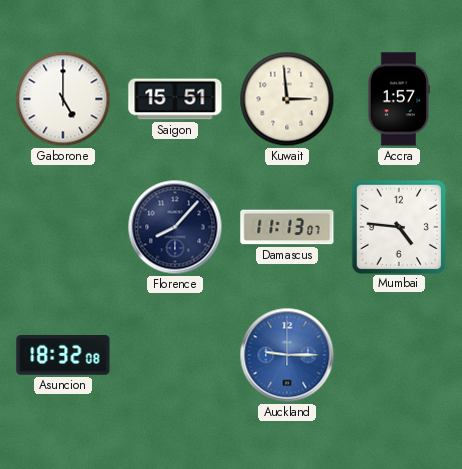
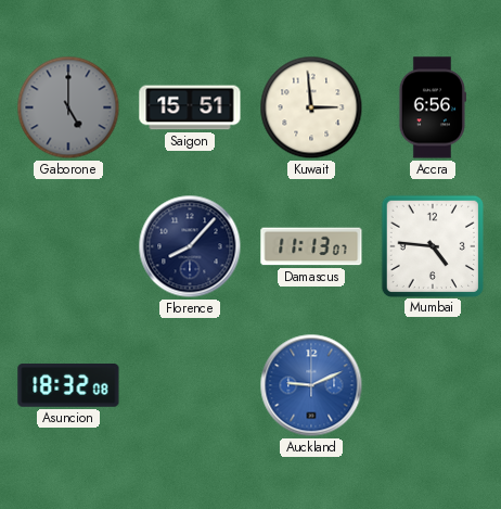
Gaborone dial: white -> grey
Accra: 1:57 -> 6:56
Auckland: 9:15 -> 9:11
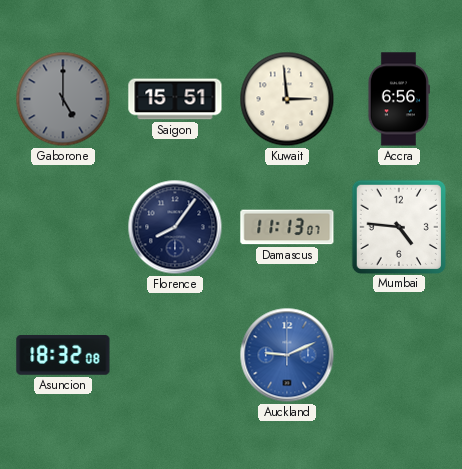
Florence: 8:07 -> 8:06
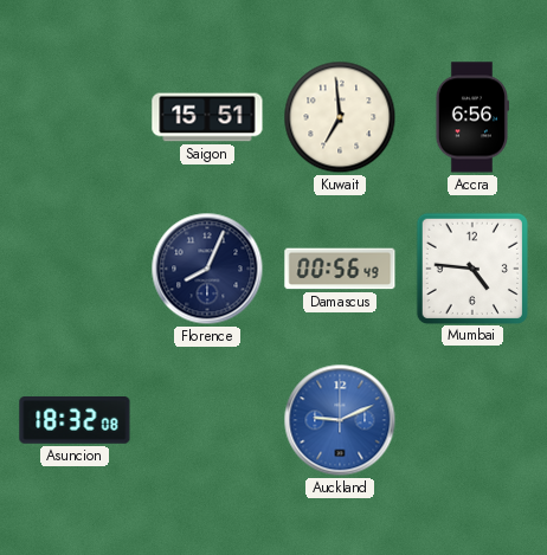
Gaborone: 5:00 -> none
Kuwait: 2:59 -> 6:59
Florence: 8:06 -> 8:04
Damascus: 11:13 -> 00:56
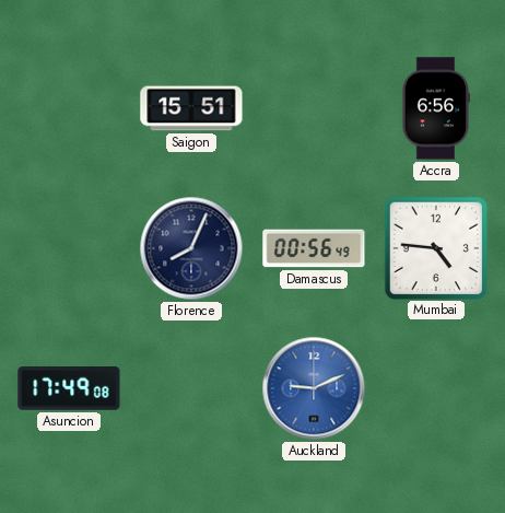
Kuwait: 6:59 -> none
Asuncion: 18:32 -> 17:49
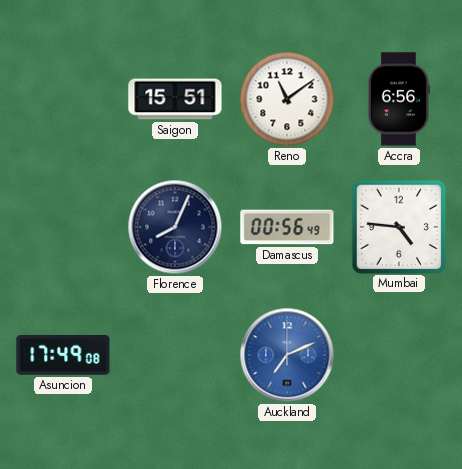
Reno: none -> 11:09
Auckland: 9:11 -> 7:11
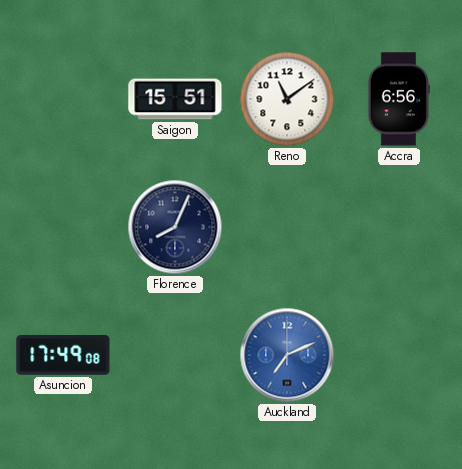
Damascus: 00:56 -> none
Mumbai: 4:46 -> none
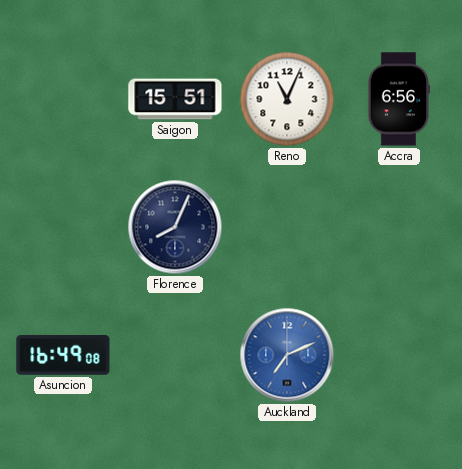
Reno: 11:09 -> 11:04
Asuncion: 17:49 -> 16:49
